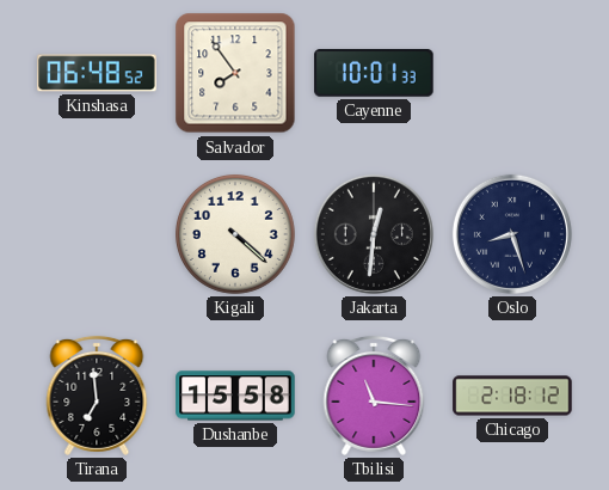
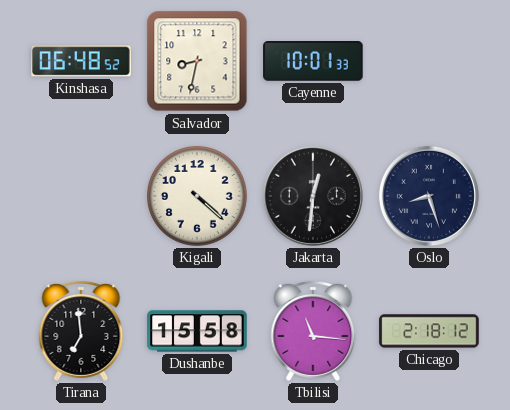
Salvador: 7:54 -> 8:32
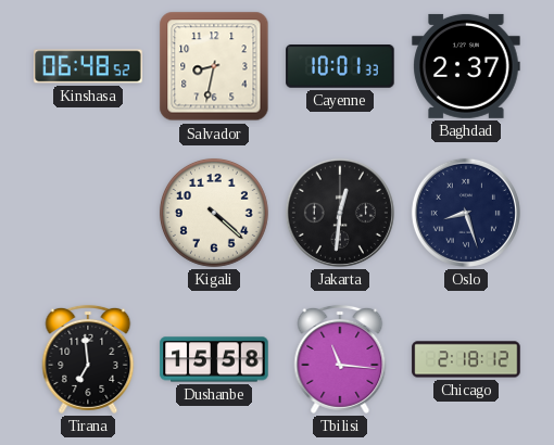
Baghdad: none -> 2:37
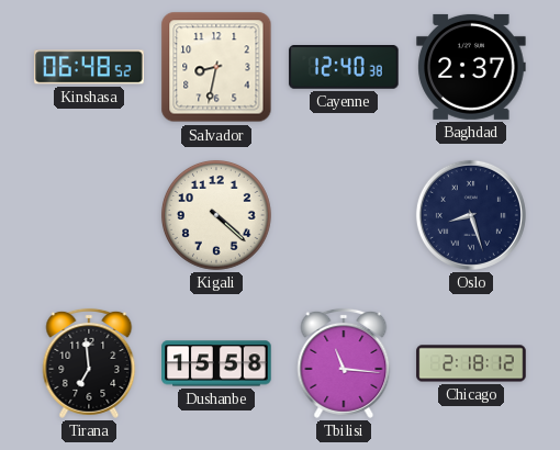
Cayenne: 10:01 -> 12:40
Jakarta: 12:31 -> none
